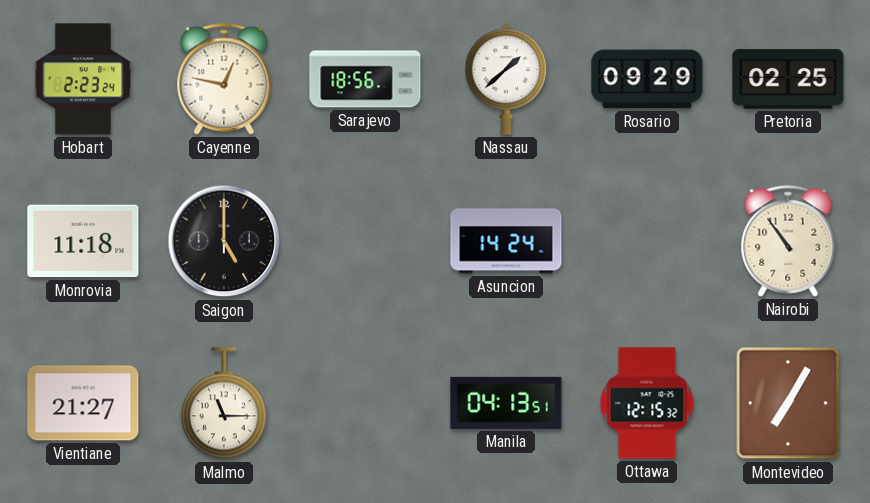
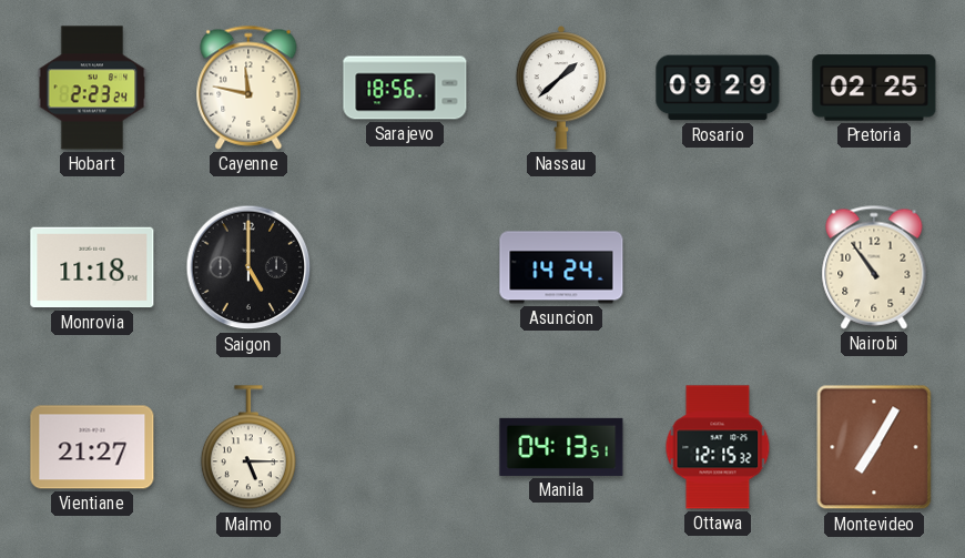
Cayenne: 12:47 -> 11:47
Malmo: 11:15 -> 5:15
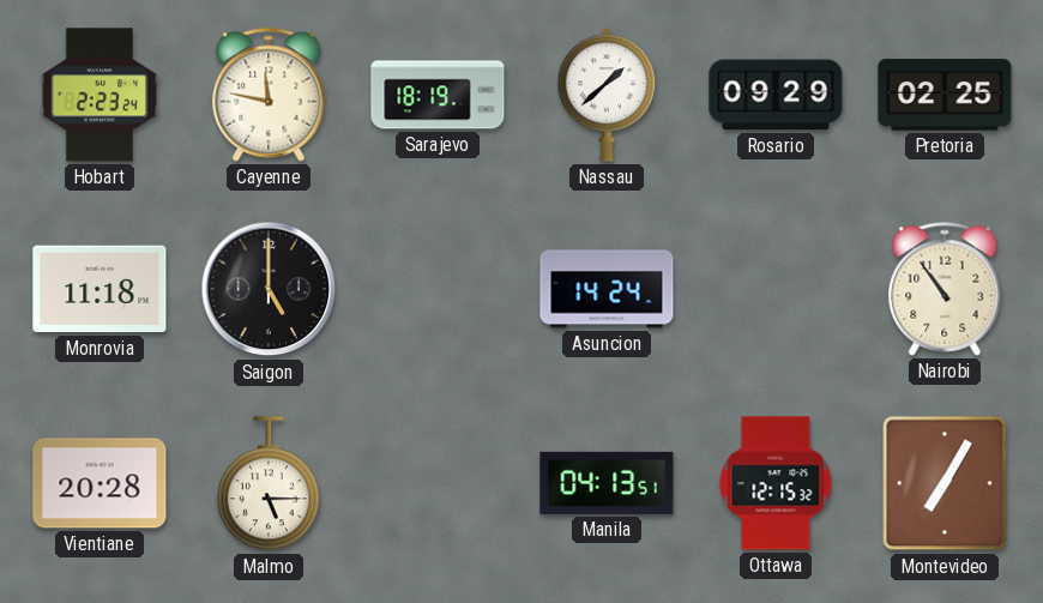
Sarajevo: 18:56 -> 18:19
Vientiane: 21:27 -> 20:28
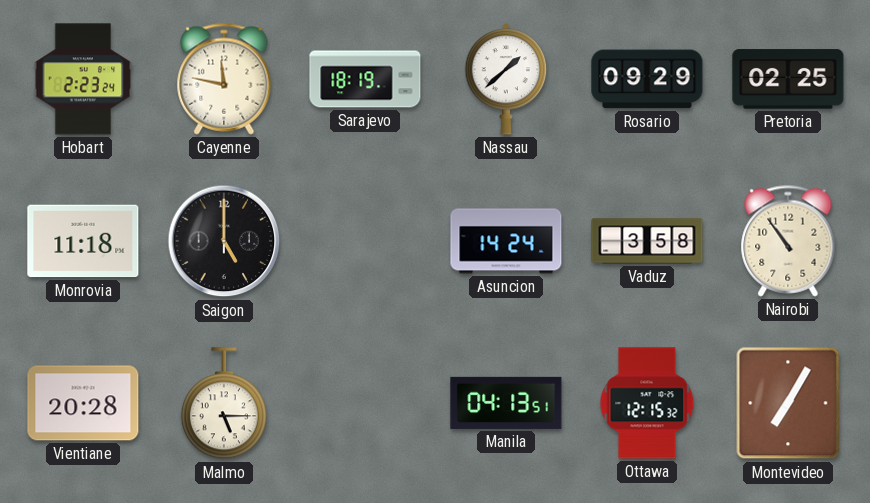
Vaduz: none -> 3:58
